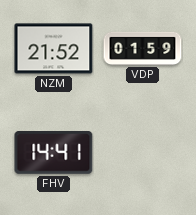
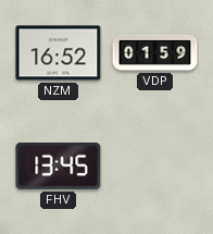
NZM: 21:52 -> 16:52
FHV: 14:41 -> 13:45
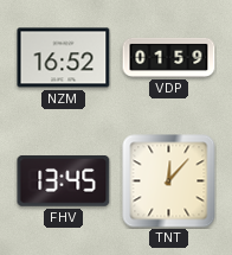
TNT: none -> 12:07
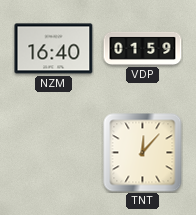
NZM: 16:52 -> 16:40
FHV: 13:45 -> none
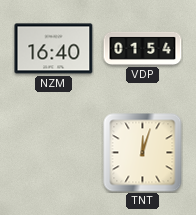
VDP: 01:59 -> 01:54
TNT: 12:07 -> 12:03
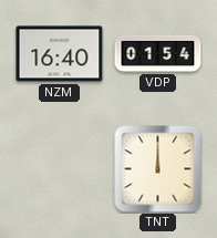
TNT: 12:03 -> 12:00
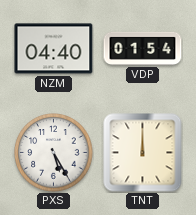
NZM: 16:40 -> 04:40
PXS: none -> 5:25
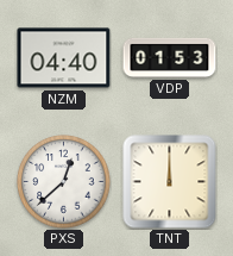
VDP: 01:54 -> 01:53
PXS: 5:25 -> 12:38
